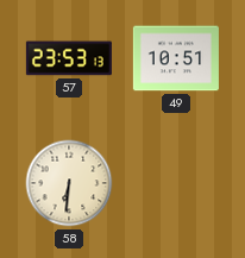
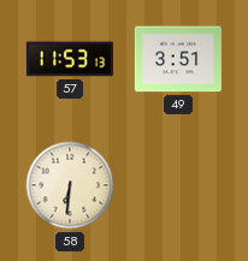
57: 23:53 -> 11:53
49: 10:51 -> 3:51
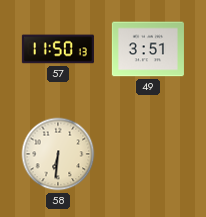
57: 11:53 -> 11:50
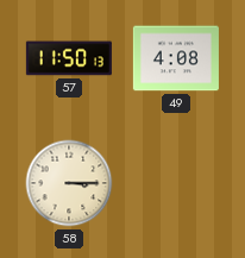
49: 3:51 -> 4:08
58: 6:31 -> 3:15
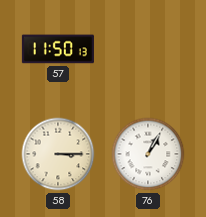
49: 4:08 -> none
76: none -> 1:05
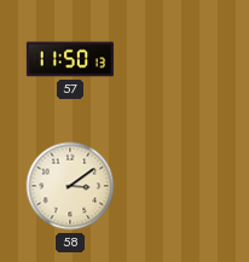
58: 3:15 -> 3:09
76: 1:05 -> none
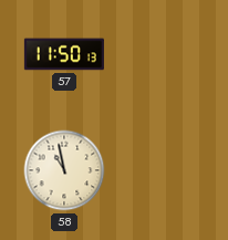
58: 3:09 -> 10:58
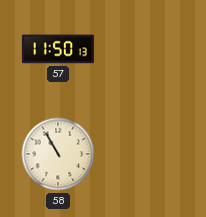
58: 10:58 -> 10:55
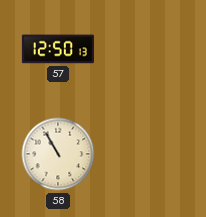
57: 11:50 -> 12:50
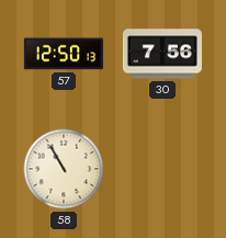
30: none -> 7:56
